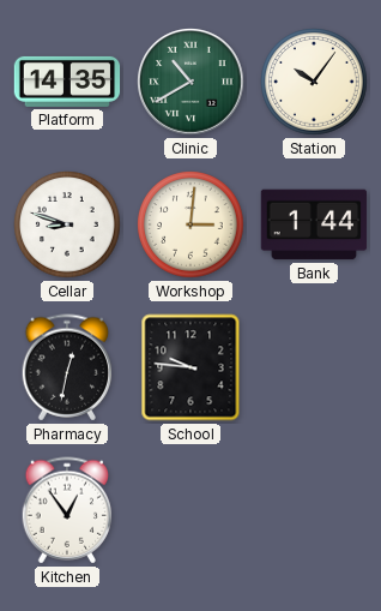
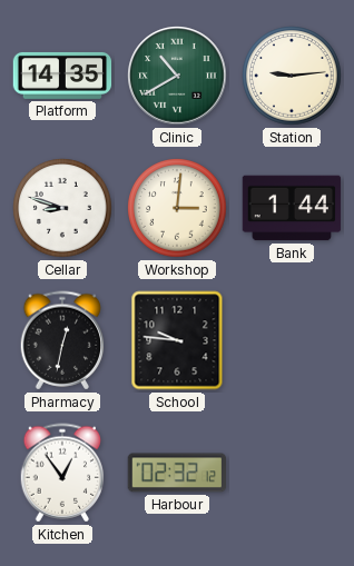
Station: 10:06 -> 9:14
Harbour: none -> 02:32
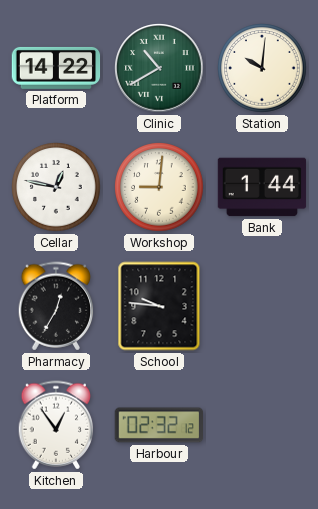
Platform: 14:35 -> 14:22
Station: 9:14 -> 10:01
Cellar: 8:48 -> 12:47
Workshop: 3:01 -> 9:01
Pharmacy: 12:32 -> 12:35
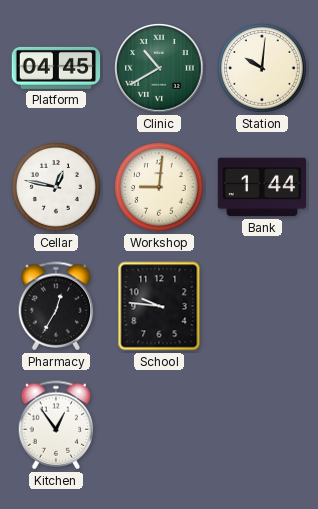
Platform: 14:22 -> 04:45
Harbour: 02:32 -> none
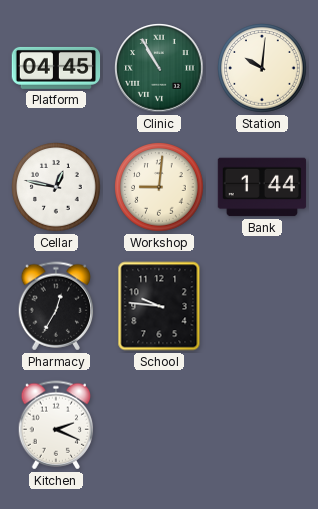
Clinic: 10:40 -> 10:55
Kitchen: 12:54 -> 2:19
